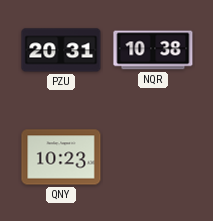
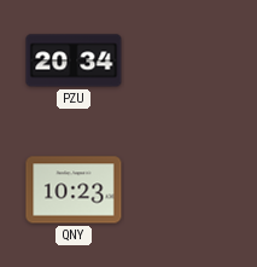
PZU: 20:31 -> 20:34
NQR: 10:38 -> none
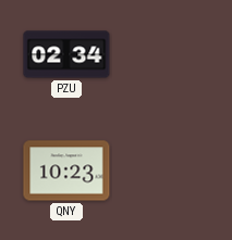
PZU: 20:34 -> 02:34
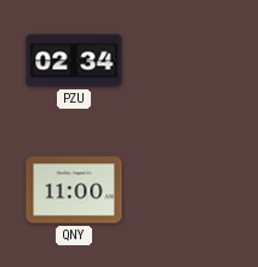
QNY: 10:23 -> 11:00
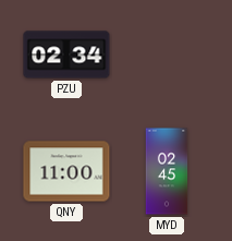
MYD: none -> 02:45
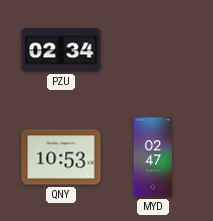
QNY: 11:00 -> 10:53
MYD: 02:45 -> 02:47
